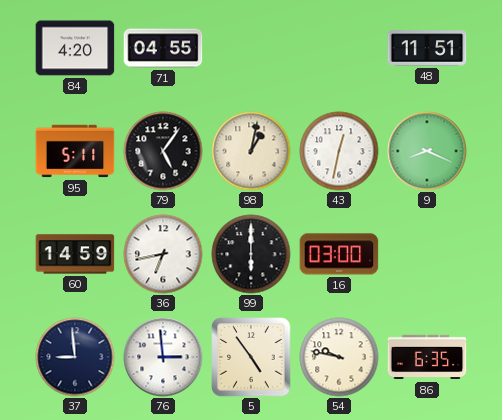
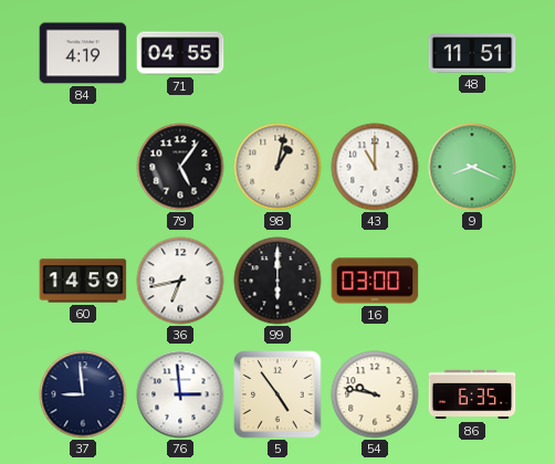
84: 4:20 -> 4:19
95: 5:11 -> none
43: 12:32 -> 11:00
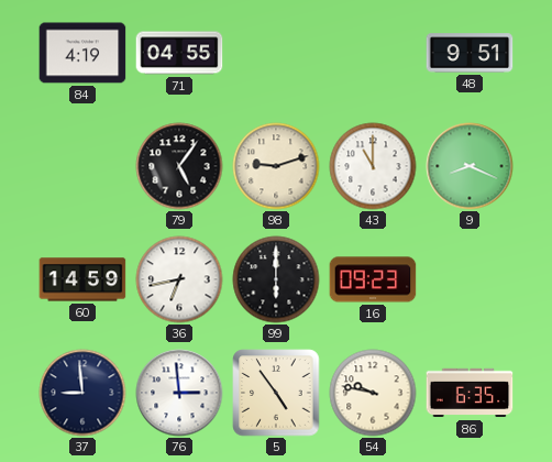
48: 11:51 -> 9:51
98: 1:02 -> 9:12
16: 03:00 -> 09:23
